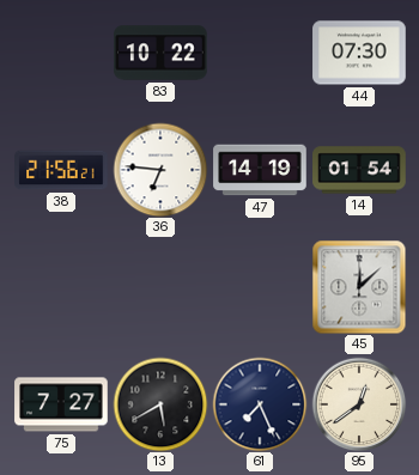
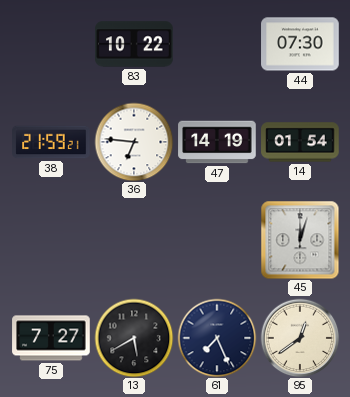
38: 21:56 -> 21:59
45: 12:08 -> 12:03
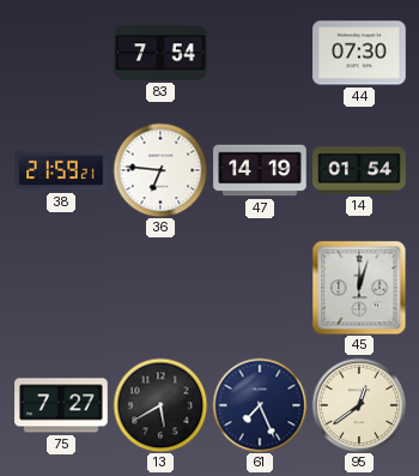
83: 10:22 -> 7:54
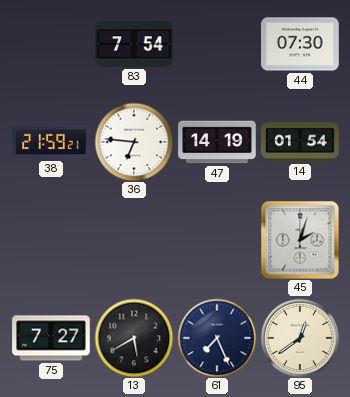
45: 12:03 -> 2:03
